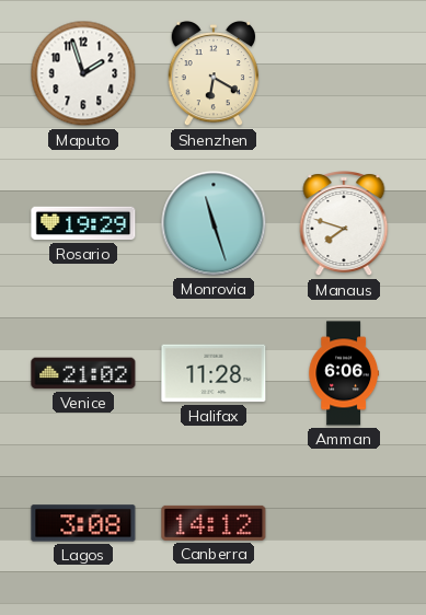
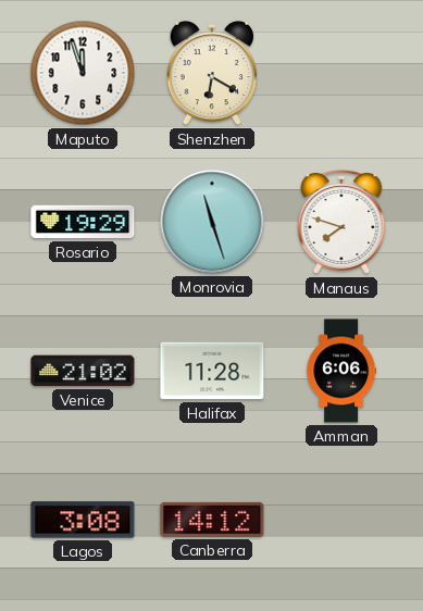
Maputo: 1:57 -> 11:57
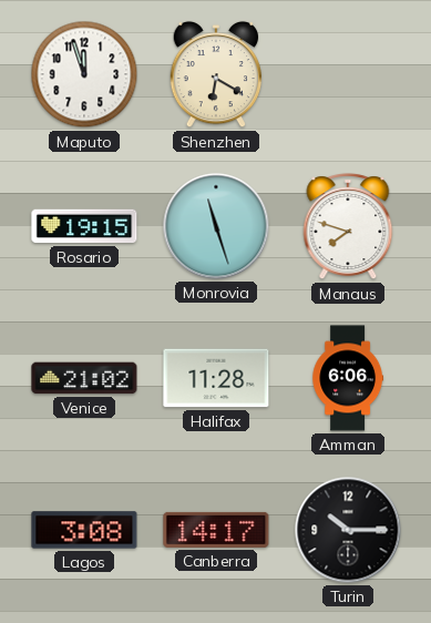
Rosario: 19:29 -> 19:15
Canberra: 14:12 -> 14:17
Turin: none -> 10:15
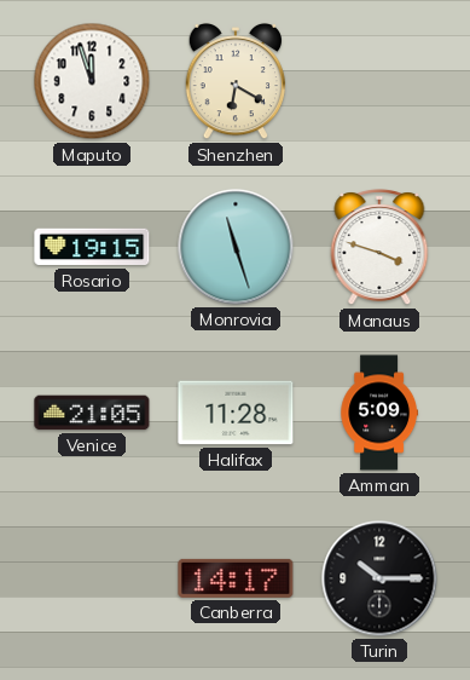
Manaus: 7:48 -> 3:48
Venice: 21:02 -> 21:05
Amman: 6:06 -> 5:09
Lagos: 3:08 -> none
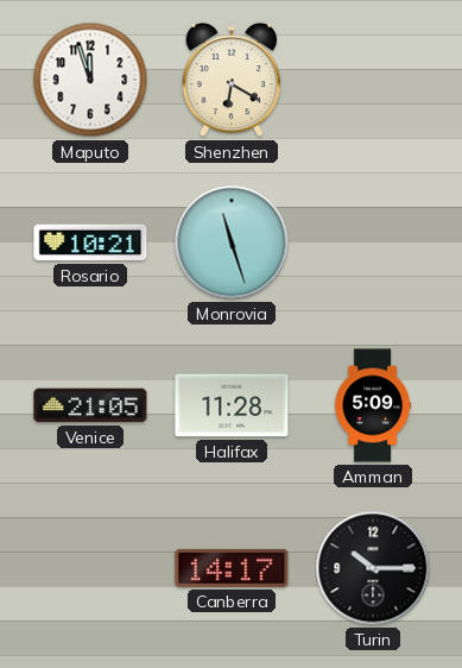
Rosario: 19:15 -> 10:21
Manaus: 3:48 -> none
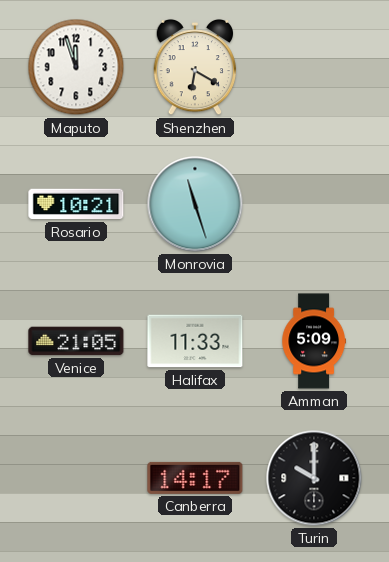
Halifax: 11:28 -> 11:33
Turin: 10:15 -> 10:00
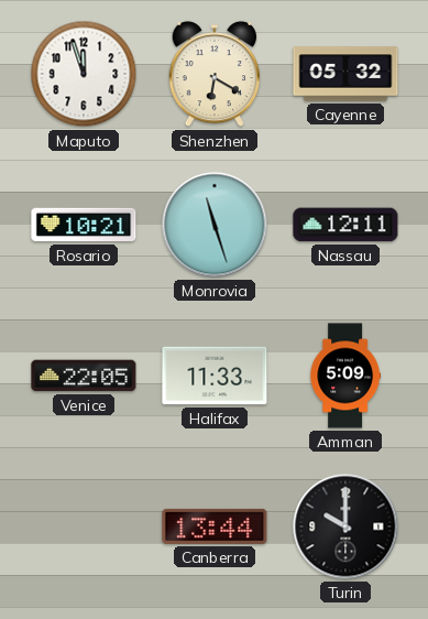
Cayenne: none -> 05:32
Nassau: none -> 12:11
Venice: 21:05 -> 22:05
Canberra: 14:17 -> 13:44
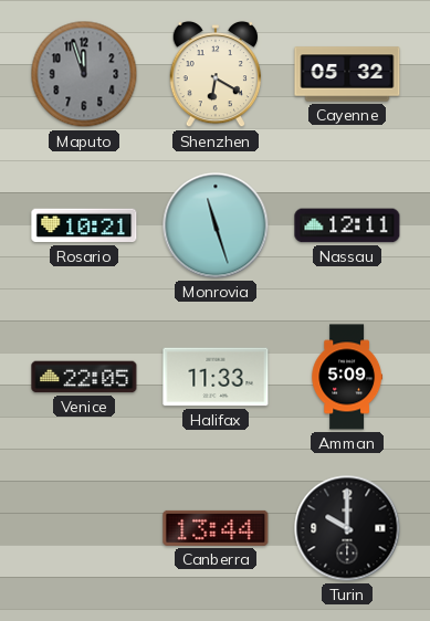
Maputo dial: white -> grey
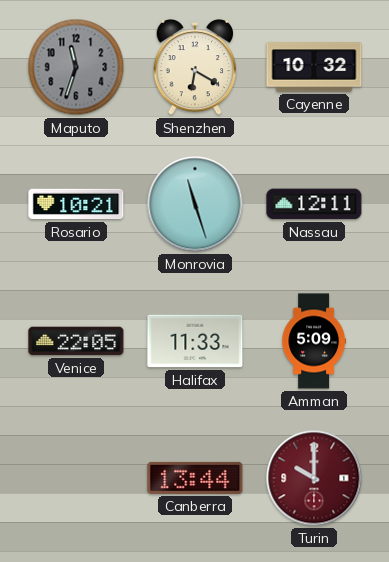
Maputo: 11:57 -> 11:33
Cayenne: 05:32 -> 10:32
Turin dial: black -> burgundy
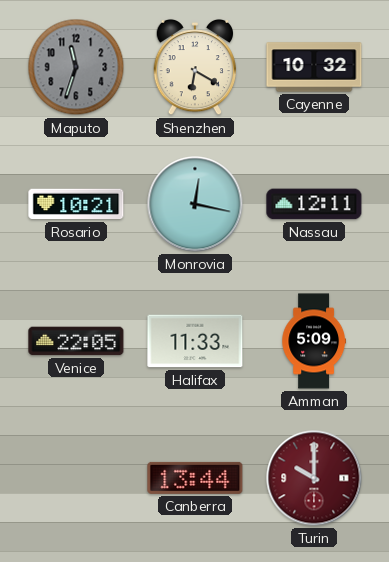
Monrovia: 11:27 -> 12:17
